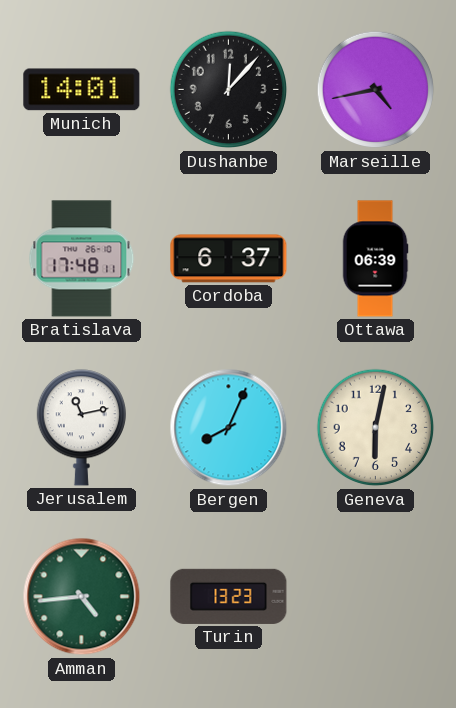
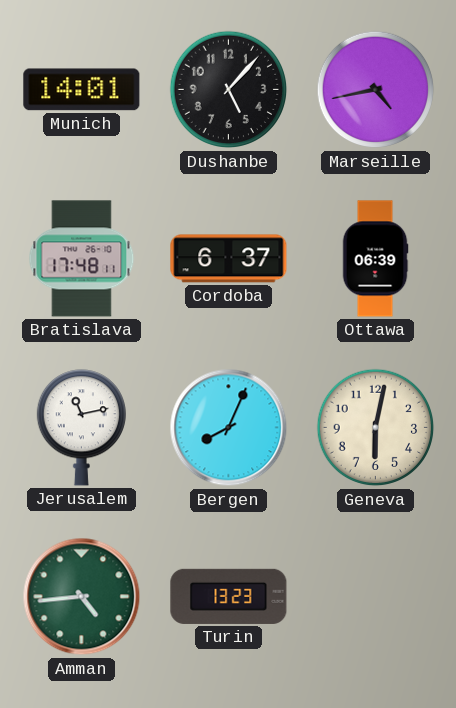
Dushanbe: 12:07 -> 5:07
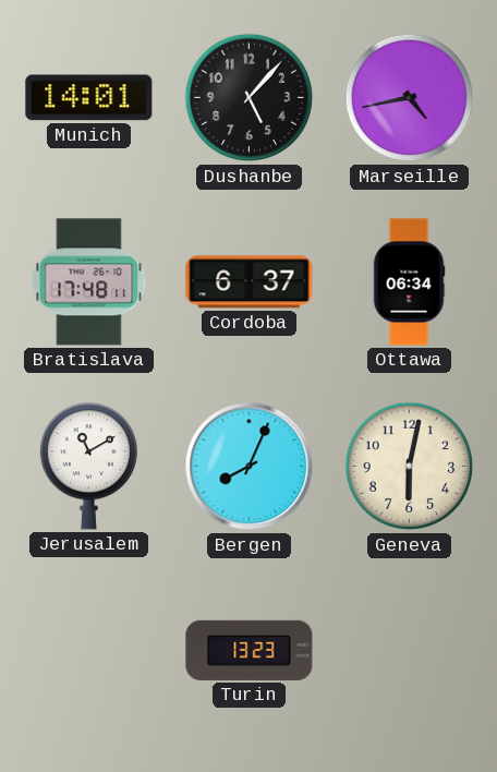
Ottawa: 06:39 -> 06:34
Jerusalem: 11:13 -> 11:10
Amman: 4:44 -> none
